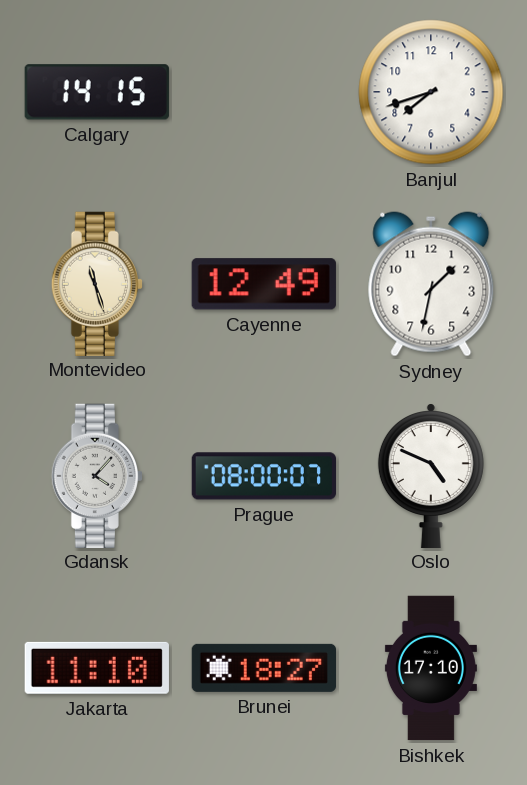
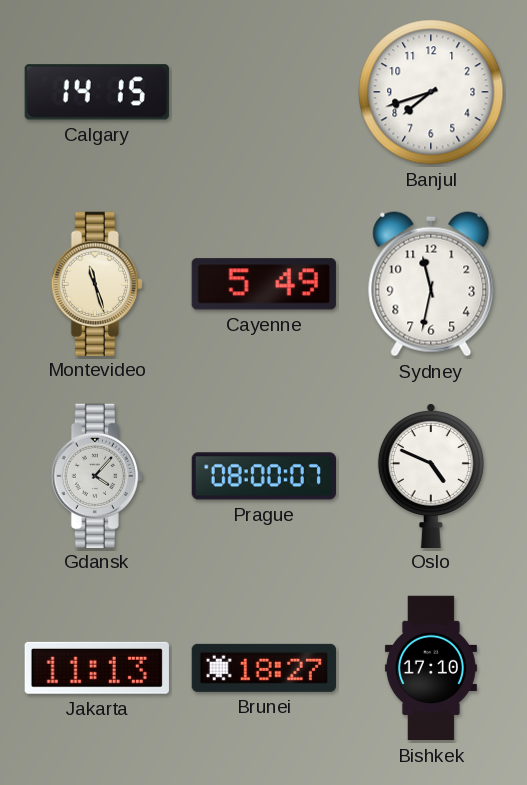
Cayenne: 12:49 -> 5:49
Sydney: 1:32 -> 11:32
Jakarta: 11:10 -> 11:13
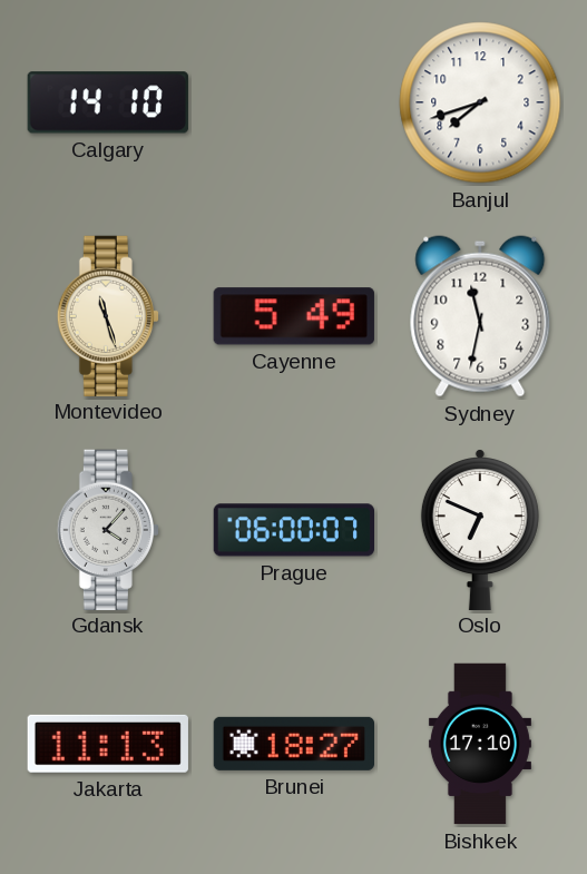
Calgary: 14:15 -> 14:10
Prague: 08:00 -> 06:00
Oslo: 4:49 -> 6:49
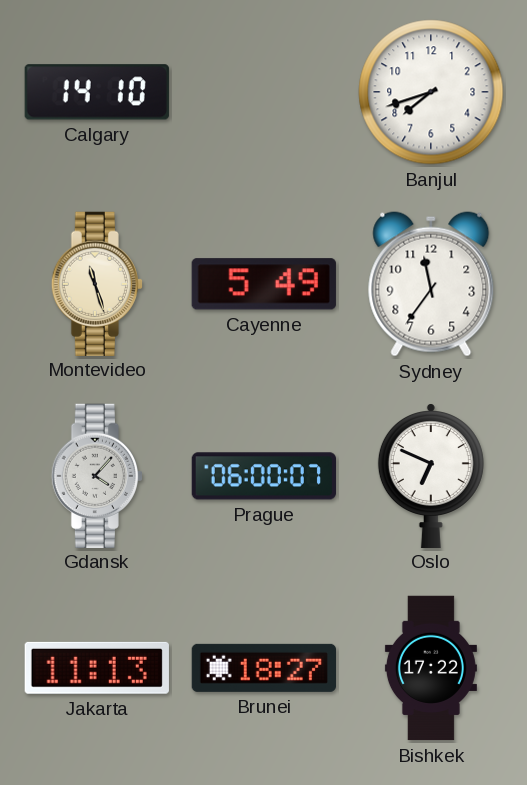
Sydney: 11:32 -> 11:36
Bishkek: 17:10 -> 17:22
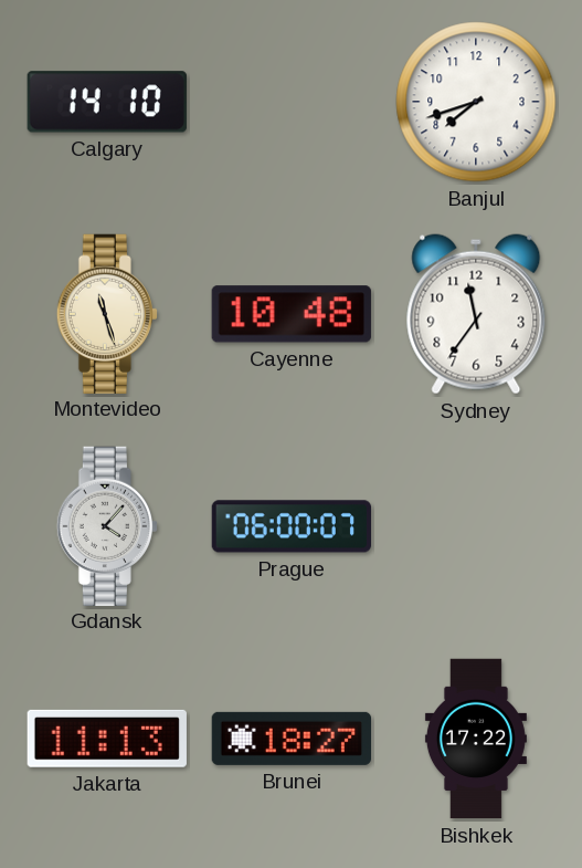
Cayenne: 5:49 -> 10:48
Oslo: 6:49 -> none
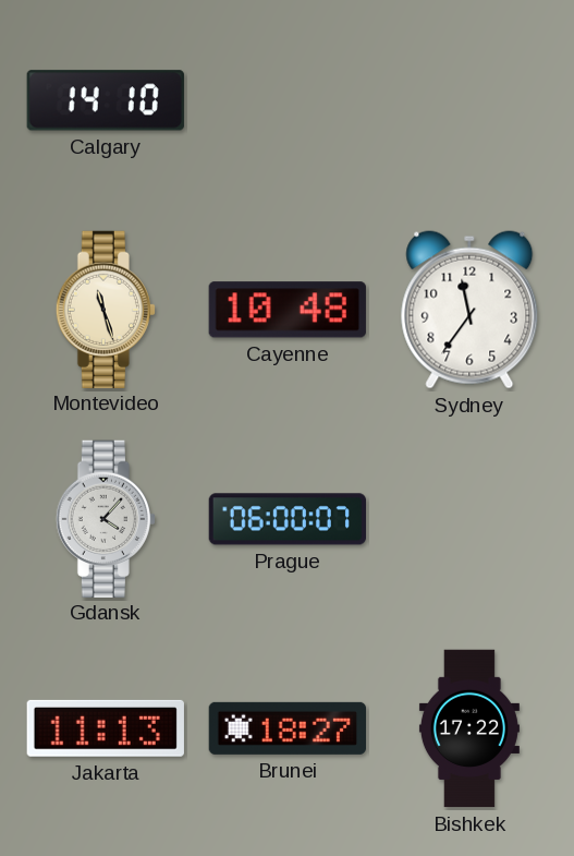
Banjul: 7:42 -> none
